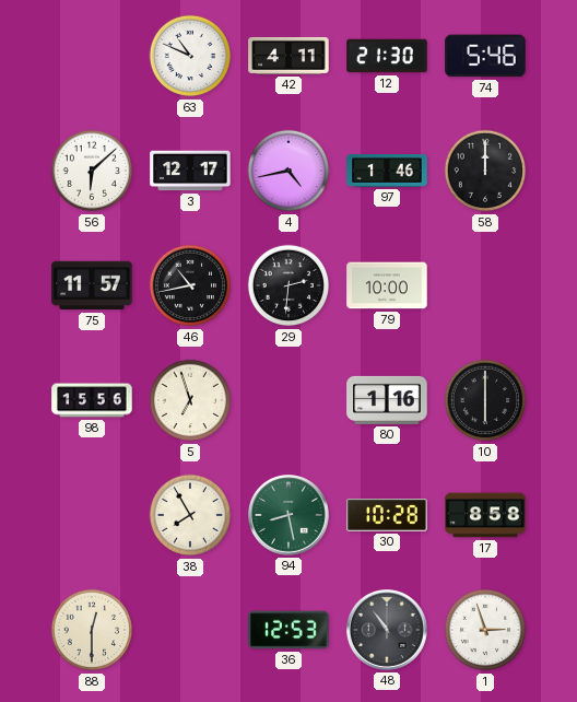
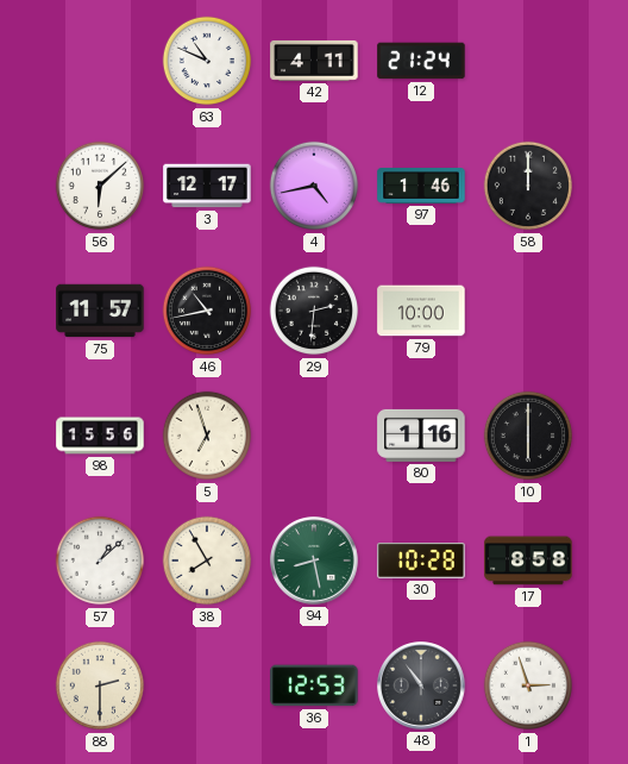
12: 21:30 -> 21:24
74: 5:46 -> none
57: none -> 1:08
88: 12:30 -> 2:30
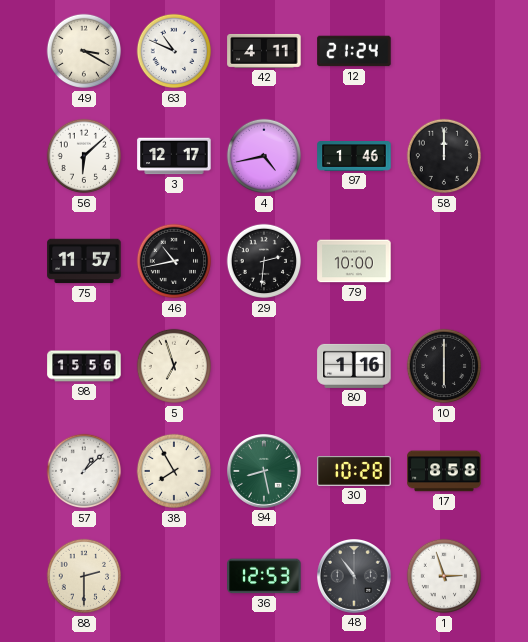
49: none -> 3:20
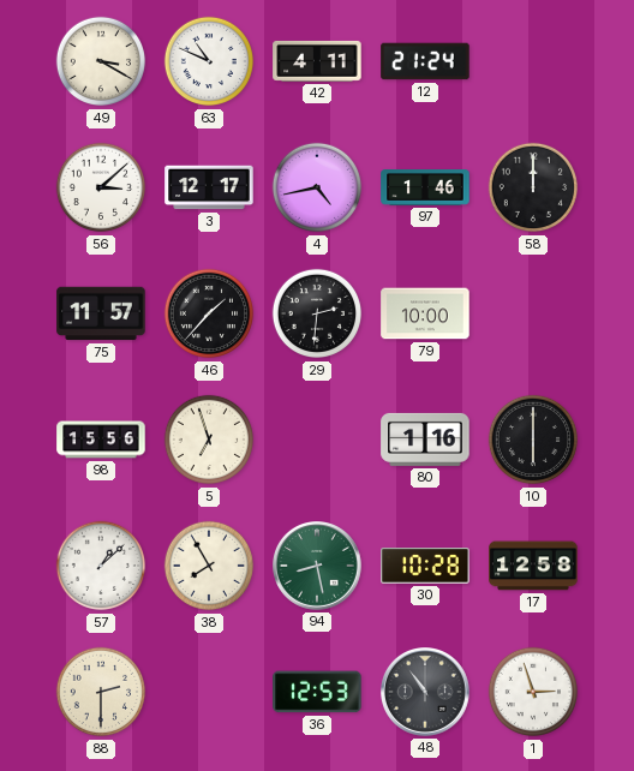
56: 6:08 -> 3:08
46: 10:43 -> 1:37
17: 8:58 -> 12:58
